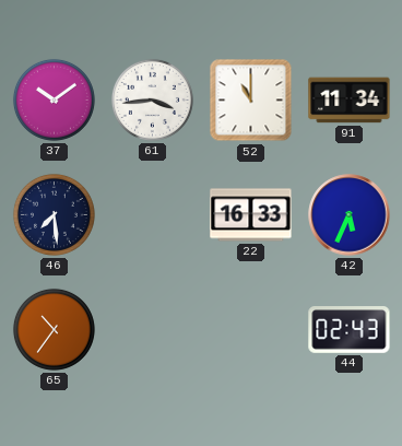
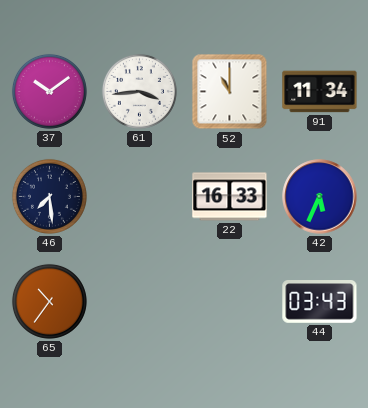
44: 02:43 -> 03:43
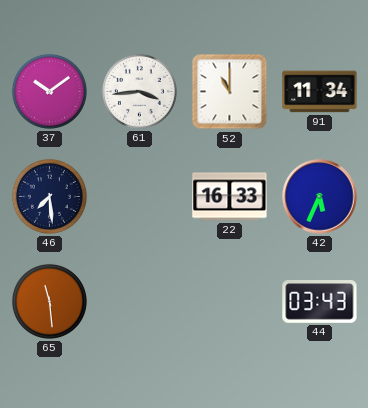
65: 10:36 -> 11:29
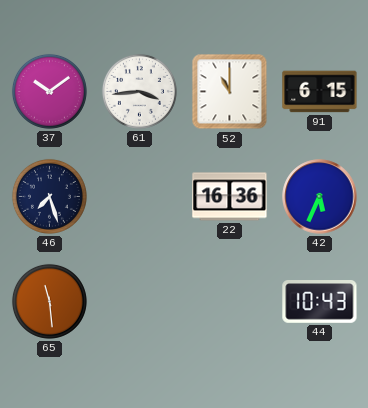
91: 11:34 -> 6:15
46: 7:29 -> 7:27
22: 16:33 -> 16:36
44: 03:43 -> 10:43
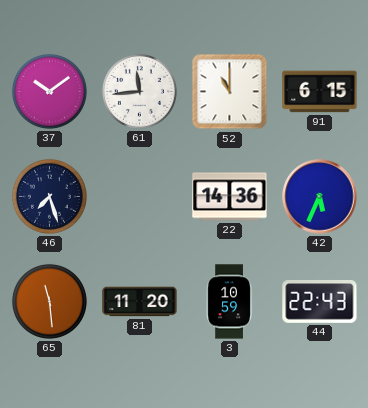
61: 3:44 -> 11:44
22: 16:36 -> 14:36
81: none -> 11:20
3: none -> 10:59
44: 10:43 -> 22:43
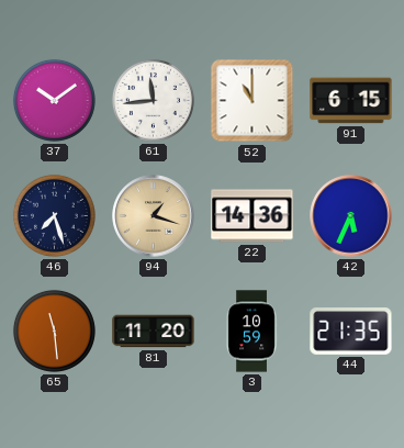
94: none -> 1:18
44: 22:43 -> 21:35
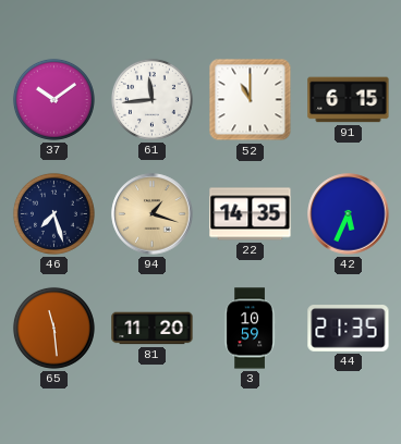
22: 14:36 -> 14:35
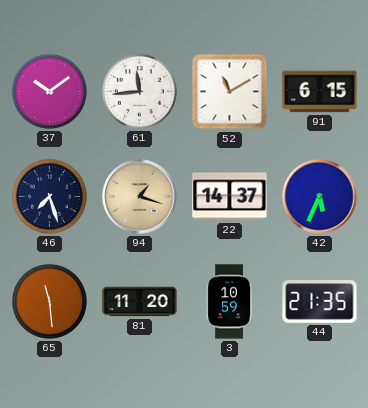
52: 11:00 -> 11:10
22: 14:35 -> 14:37
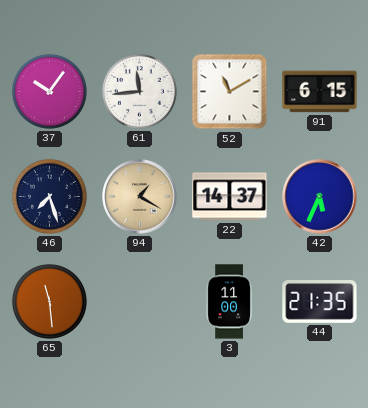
37: 10:09 -> 10:06
94: 1:18 -> 1:20
81: 11:20 -> none
3: 10:59 -> 11:00
